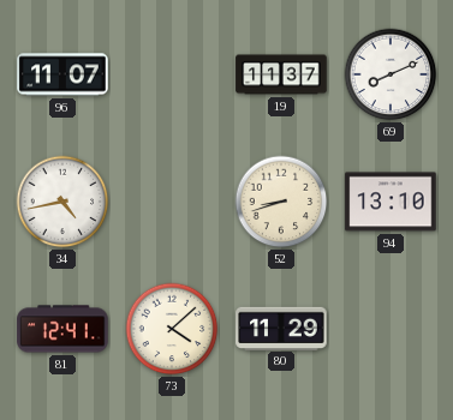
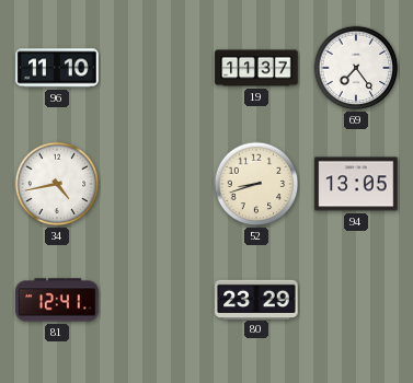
96: 11:07 -> 11:10
69: 8:11 -> 7:24
94: 13:10 -> 13:05
73: 4:08 -> none
80: 11:29 -> 23:29
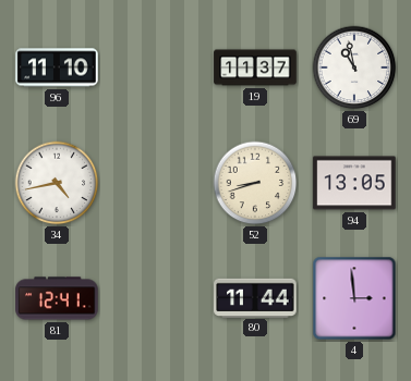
69: 7:24 -> 10:58
80: 23:29 -> 11:44
4: none -> 2:59
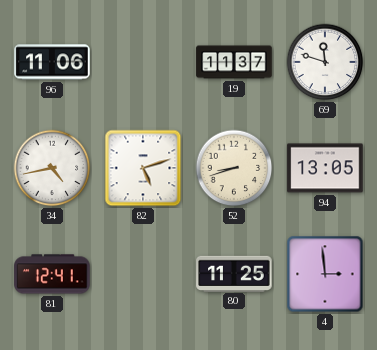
96: 11:10 -> 11:06
69: 10:58 -> 11:48
82: none -> 5:12
80: 11:44 -> 11:25
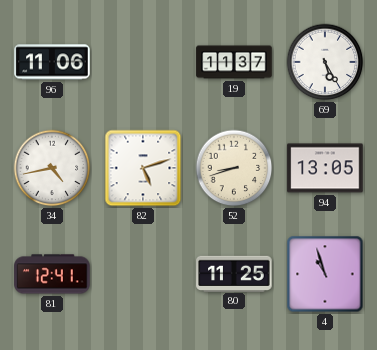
69: 11:48 -> 5:25
4: 2:59 -> 10:57
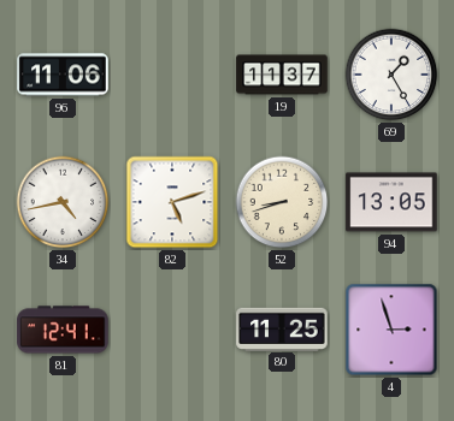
69: 5:25 -> 1:25
4: 10:57 -> 2:57
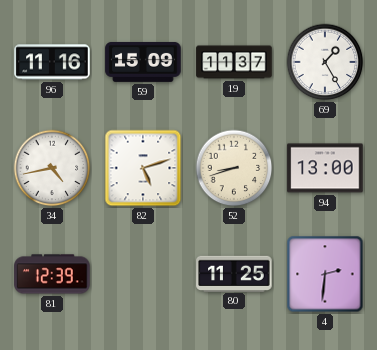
96: 11:06 -> 11:16
59: none -> 15:09
94: 13:05 -> 13:00
81: 12:41 -> 12:39
4: 2:57 -> 2:31
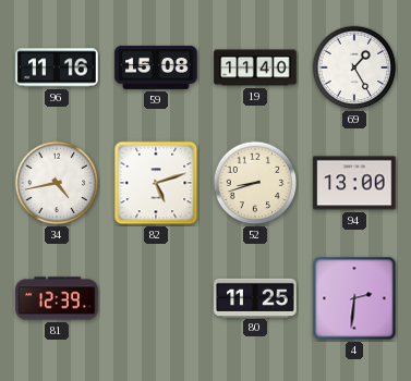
59: 15:09 -> 15:08
19: 11:37 -> 11:40
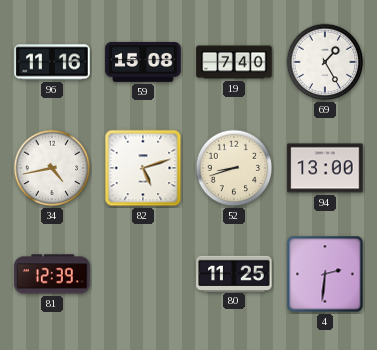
19: 11:40 -> 7:40
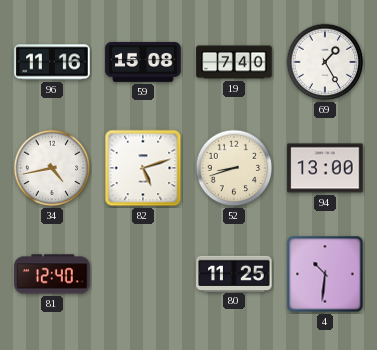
81: 12:39 -> 12:40
4: 2:31 -> 10:31
